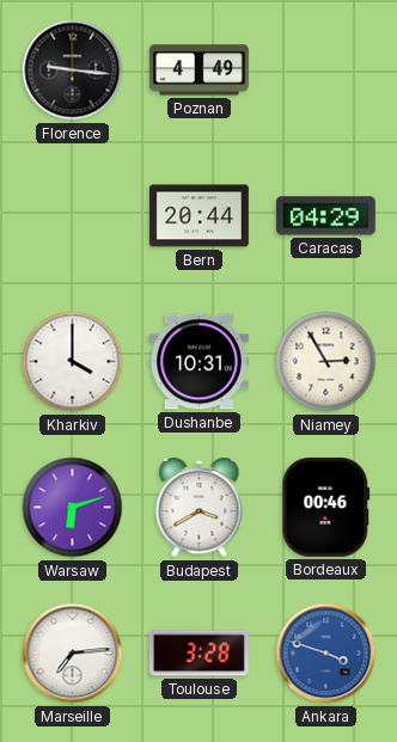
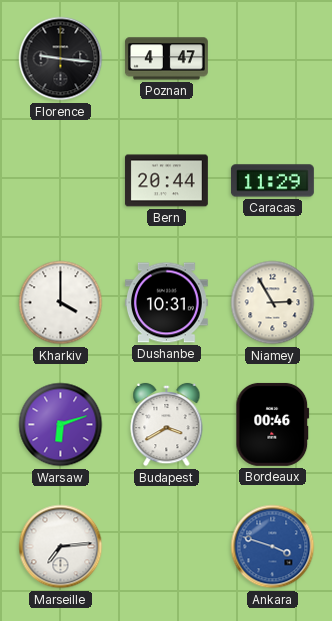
Poznan: 4:49 -> 4:47
Caracas: 04:29 -> 11:29
Toulouse: 3:28 -> none
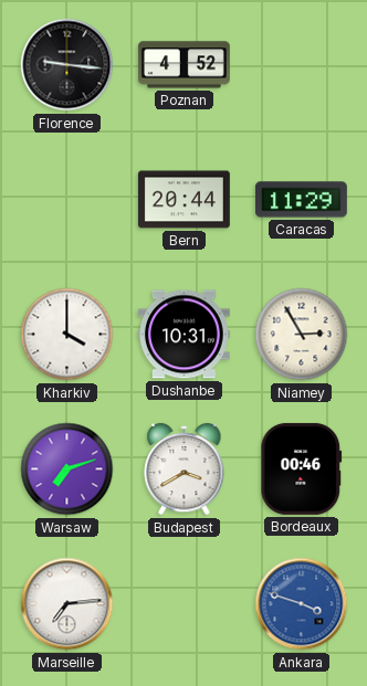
Poznan: 4:47 -> 4:52
Warsaw: 6:12 -> 7:12
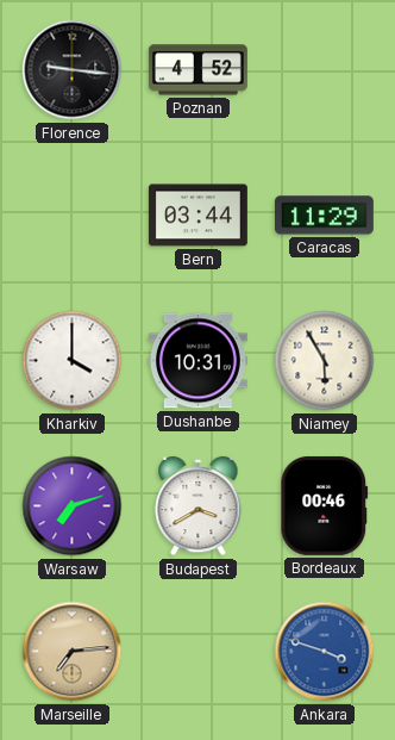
Bern: 20:44 -> 03:44
Niamey: 2:55 -> 5:55
Marseille dial: white -> champagne
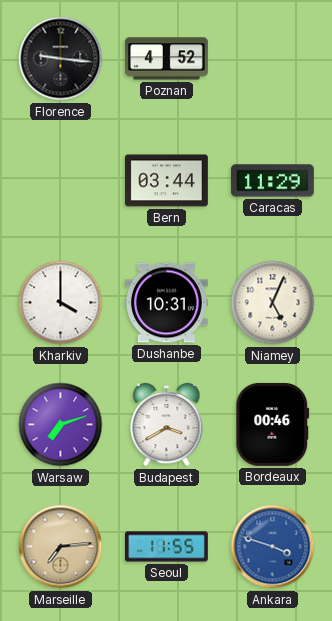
Niamey: 5:55 -> 5:04
Seoul: none -> 11:55
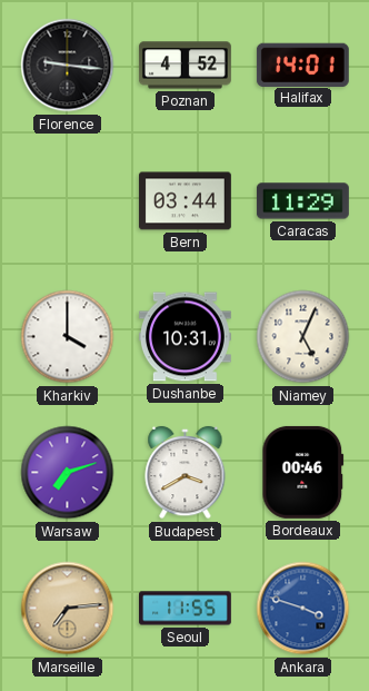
Halifax: none -> 14:01
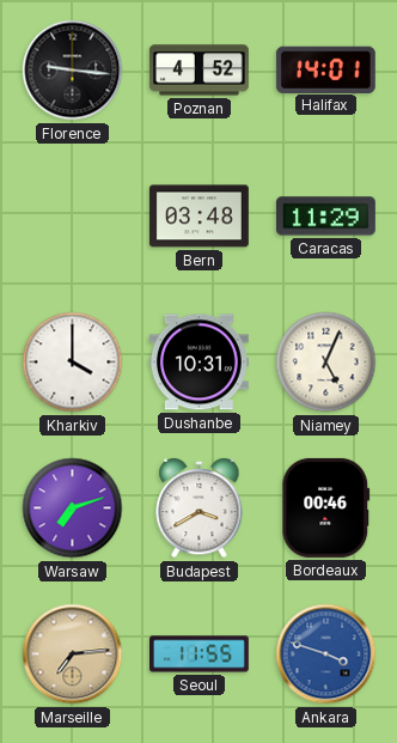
Bern: 03:44 -> 03:48
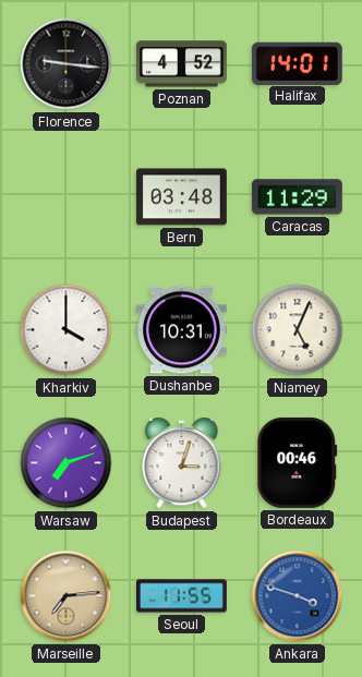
Budapest: 3:40 -> 3:03
